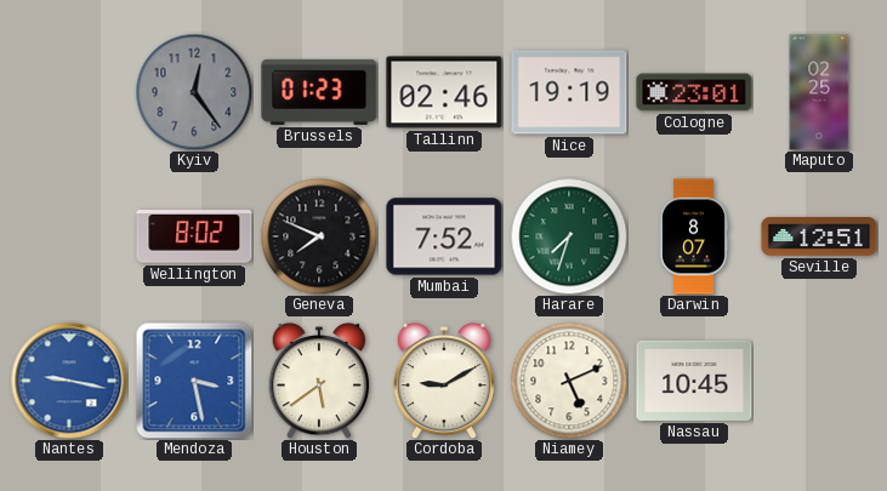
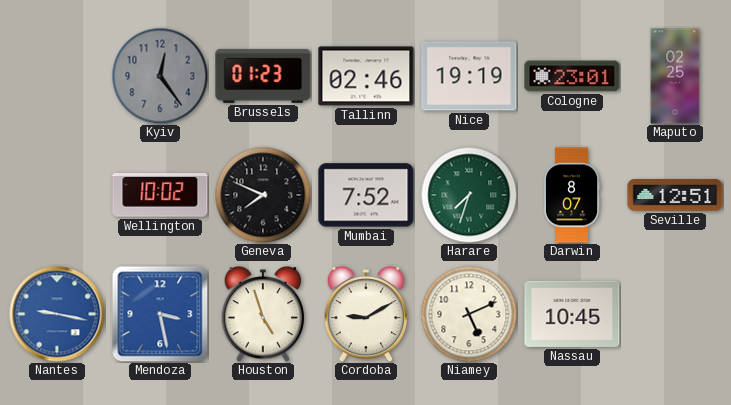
Wellington: 8:02 -> 10:02
Houston: 5:39 -> 4:57
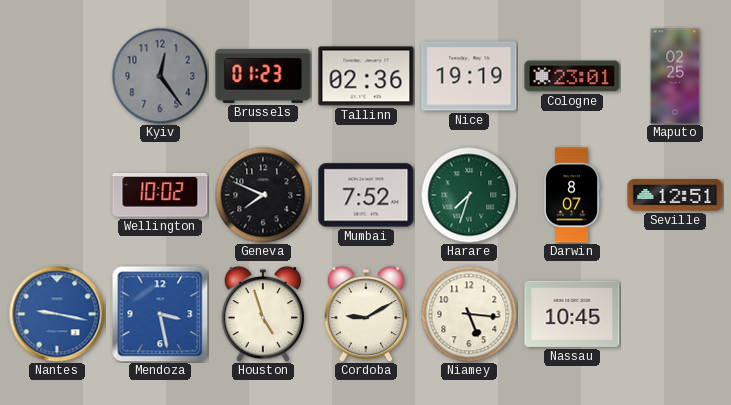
Tallinn: 02:46 -> 02:36
Niamey: 5:11 -> 5:16
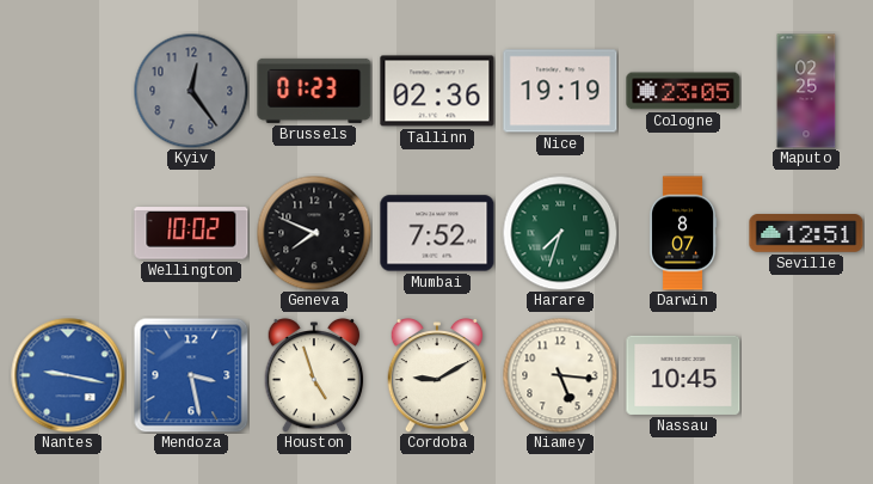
Cologne: 23:01 -> 23:05
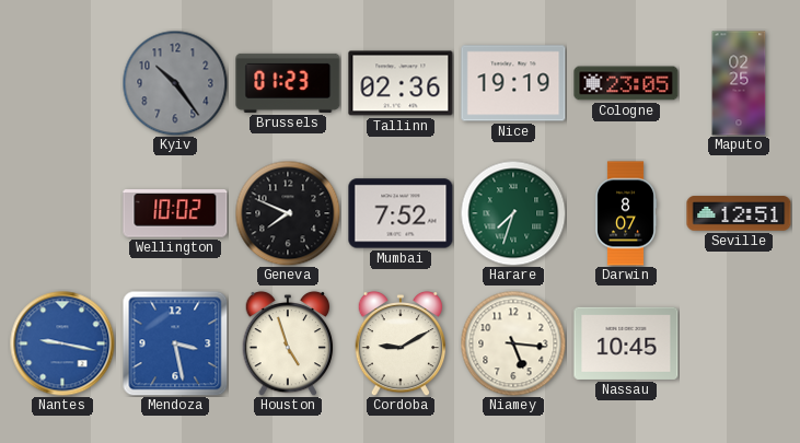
Kyiv: 12:24 -> 10:24
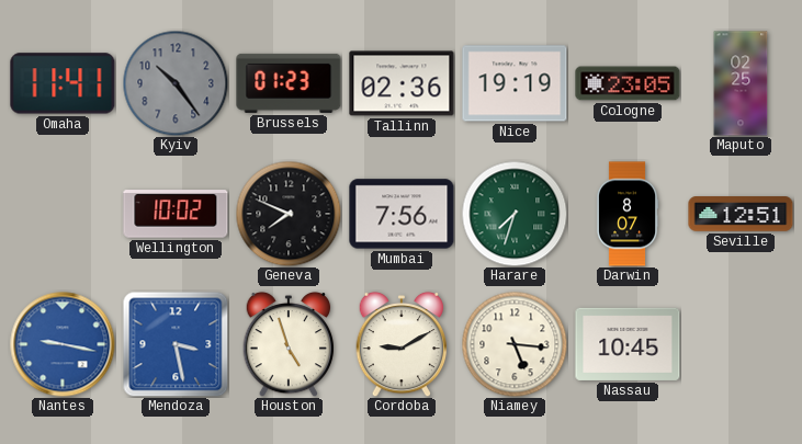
Omaha: none -> 11:41
Mumbai: 7:52 -> 7:56
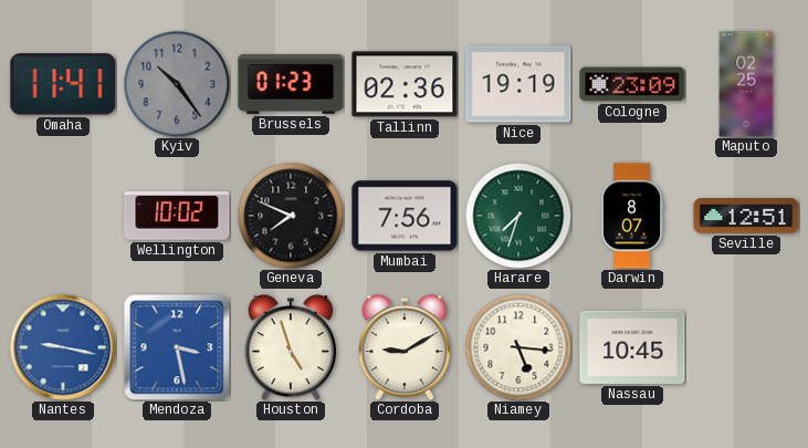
Cologne: 23:05 -> 23:09
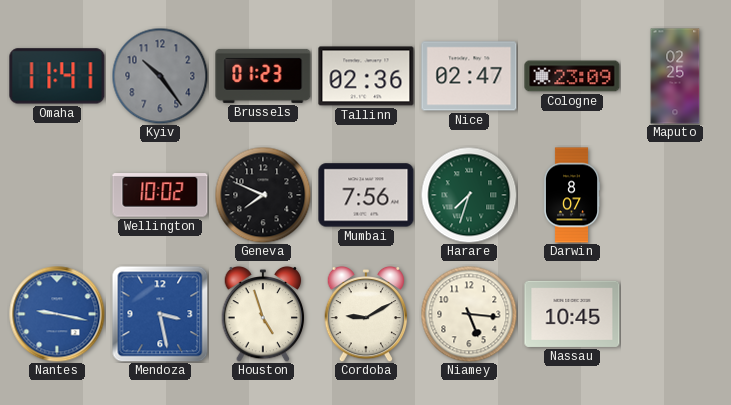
Nice: 19:19 -> 02:47
Seville: 12:51 -> none
